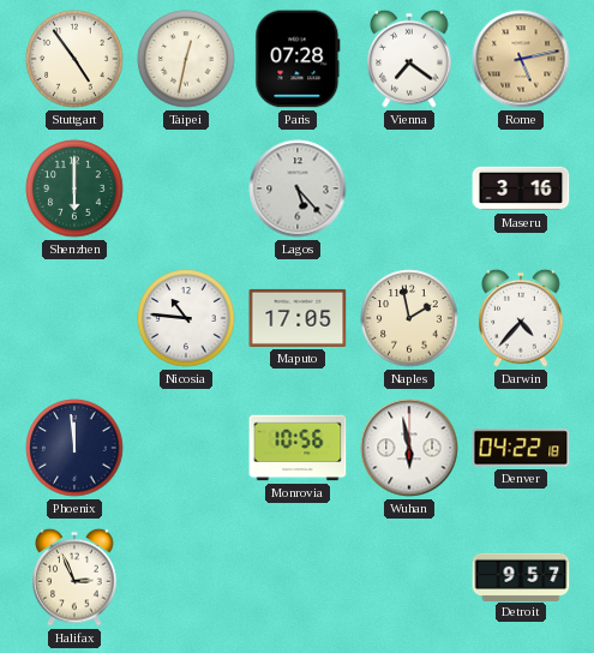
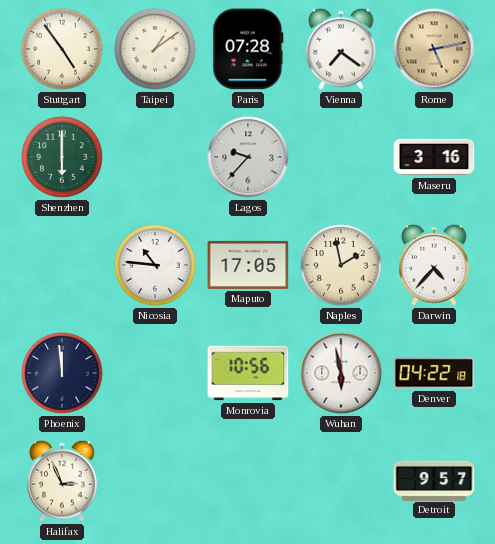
Taipei: 12:32 -> 1:09
Lagos: 5:23 -> 9:37
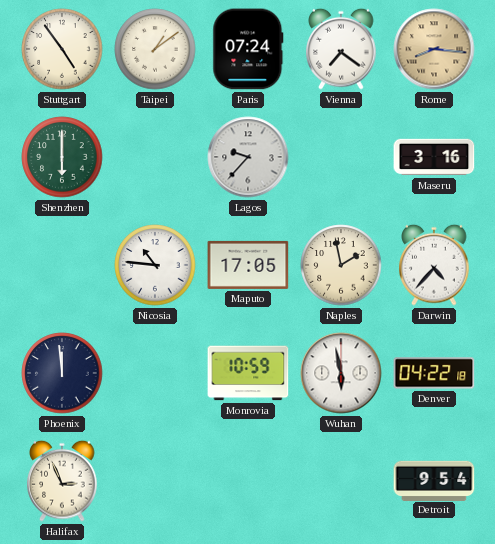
Paris: 07:28 -> 07:24
Rome: 5:13 -> 8:16
Monrovia: 10:56 -> 10:59
Detroit: 9:57 -> 9:54
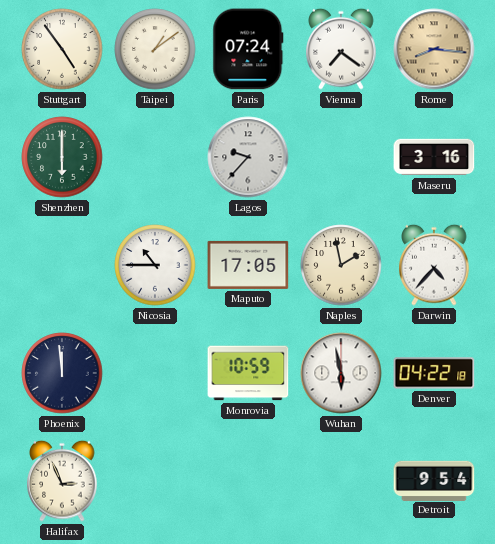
Nicosia: 10:46 -> 10:45
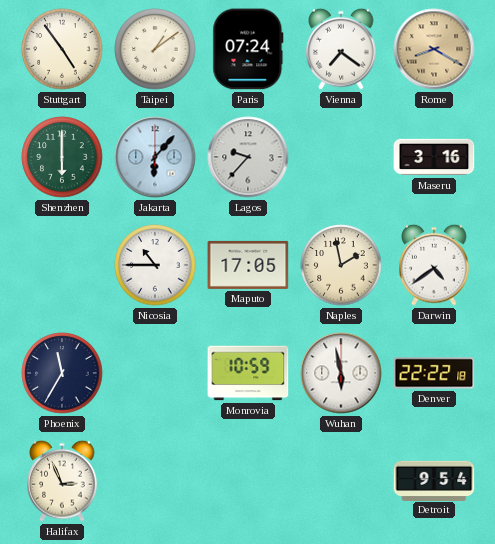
Rome: 8:16 -> 8:20
Jakarta: none -> 6:07
Darwin: 4:37 -> 4:39
Phoenix: 11:59 -> 11:35
Denver: 04:22 -> 22:22
